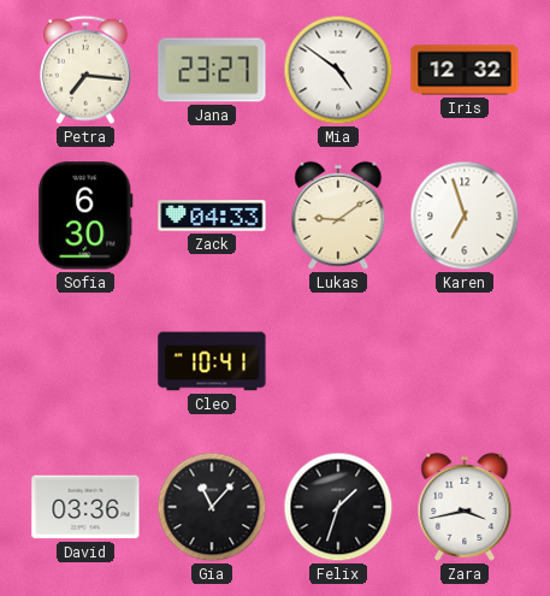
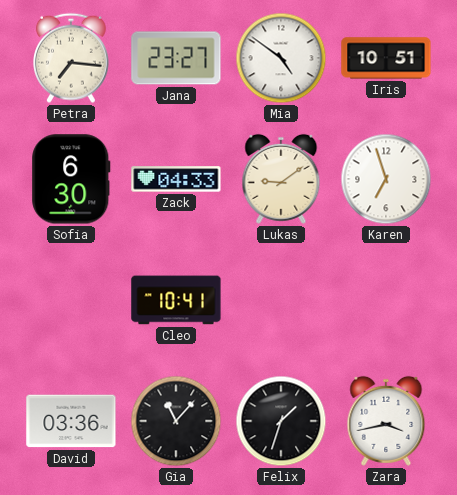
Iris: 12:32 -> 10:51
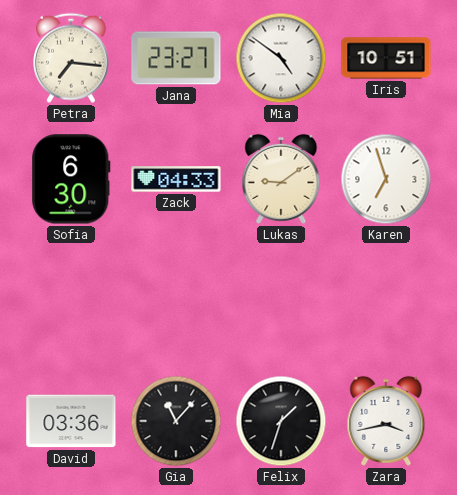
Cleo: 10:41 -> none
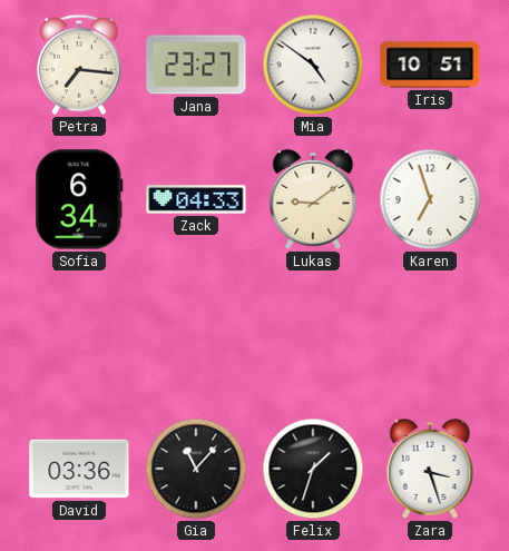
Sofia: 6:30 -> 6:34
Zara: 3:43 -> 3:27
